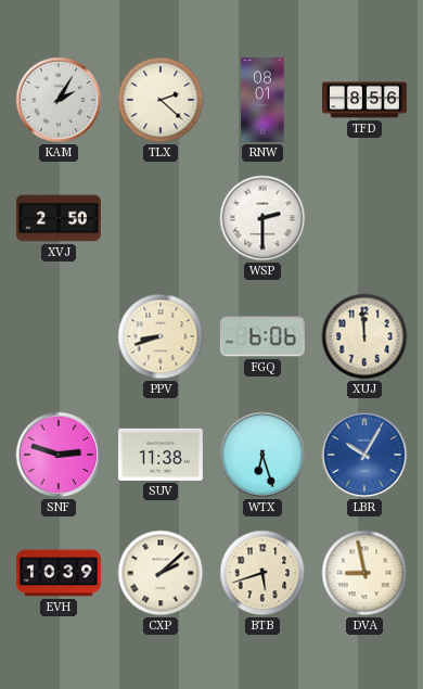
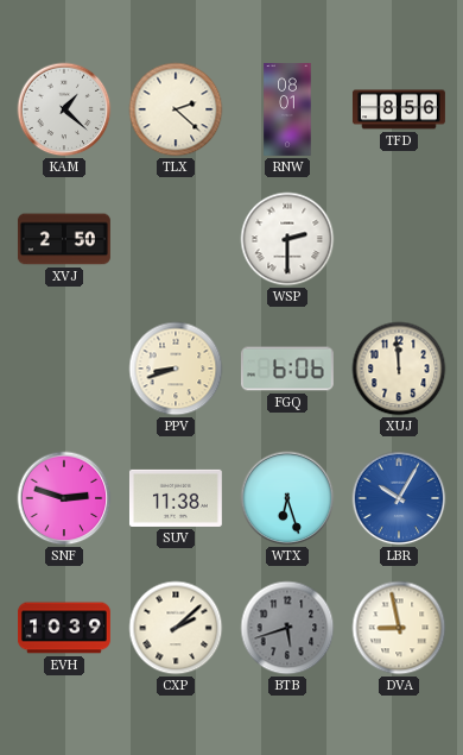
KAM: 2:05 -> 1:22
BTB dial: cream -> grey
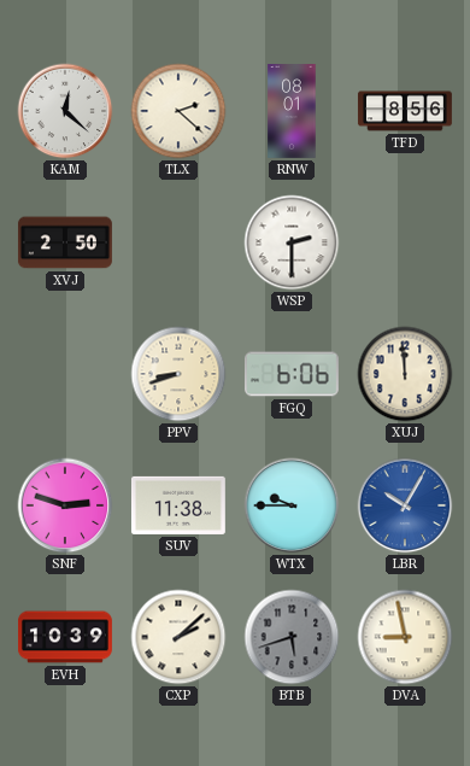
KAM: 1:22 -> 12:22
WTX: 6:27 -> 9:45
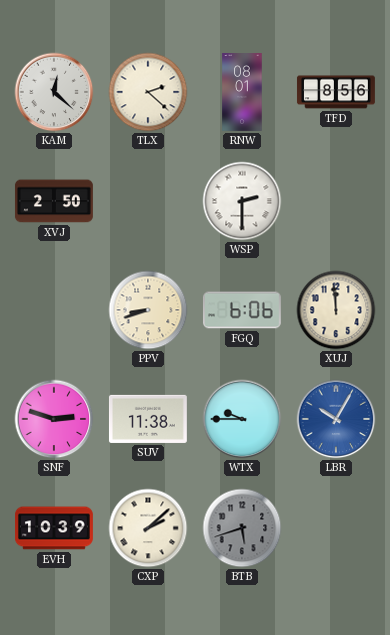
DVA: 8:58 -> none
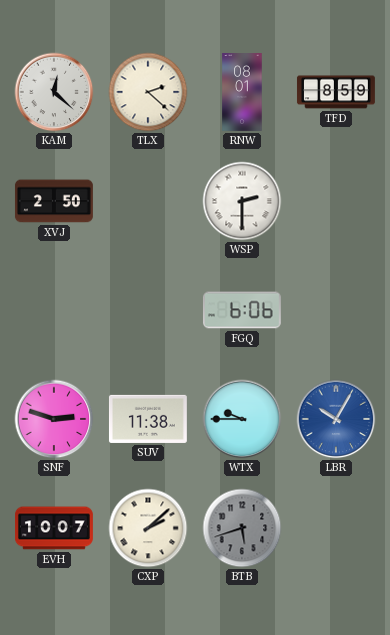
TFD: 8:56 -> 8:59
PPV: 8:42 -> none
XUJ: 11:59 -> none
EVH: 10:39 -> 10:07
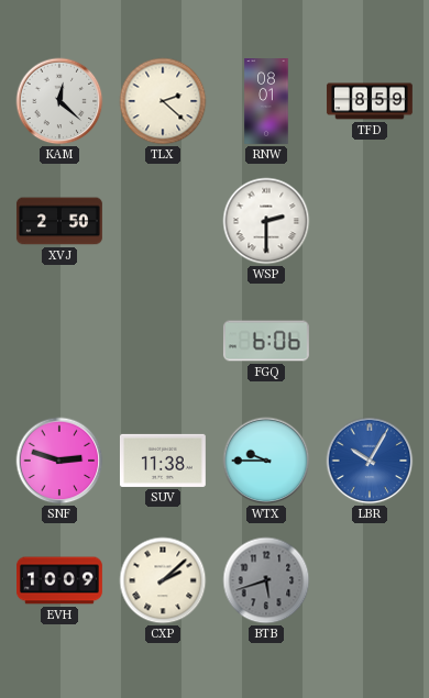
EVH: 10:07 -> 10:09
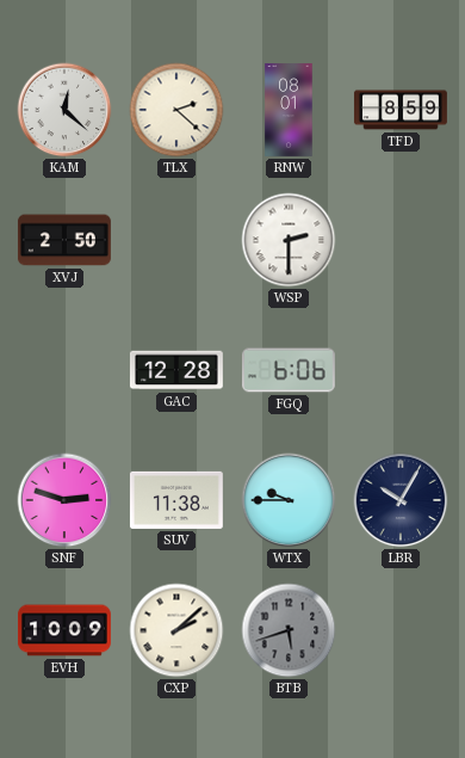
GAC: none -> 12:28
LBR dial: blue -> navy
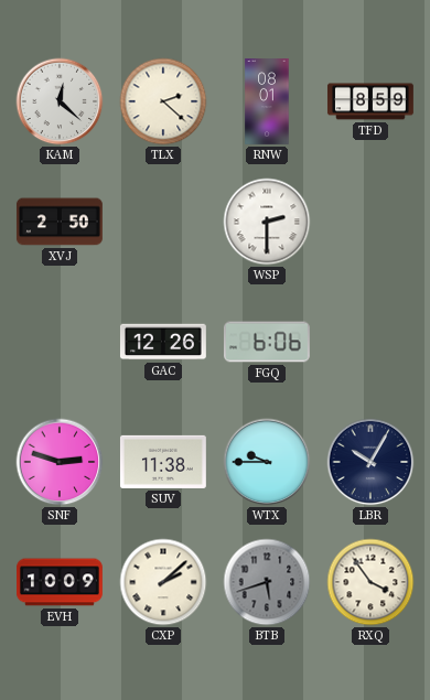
GAC: 12:28 -> 12:26
RXQ: none -> 3:54
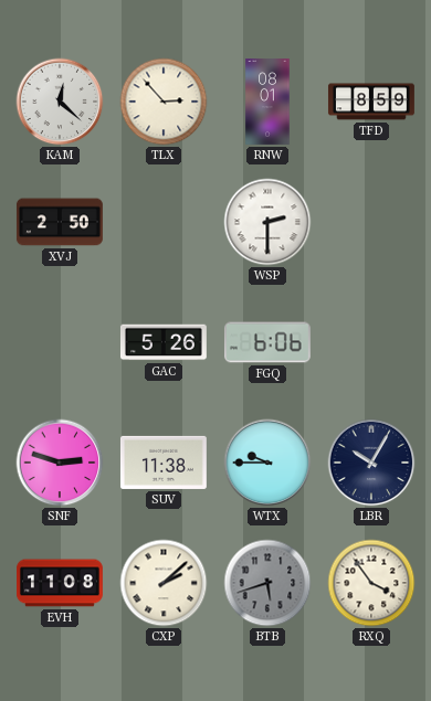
TLX: 2:22 -> 2:53
GAC: 12:26 -> 5:26
EVH: 10:09 -> 11:08
